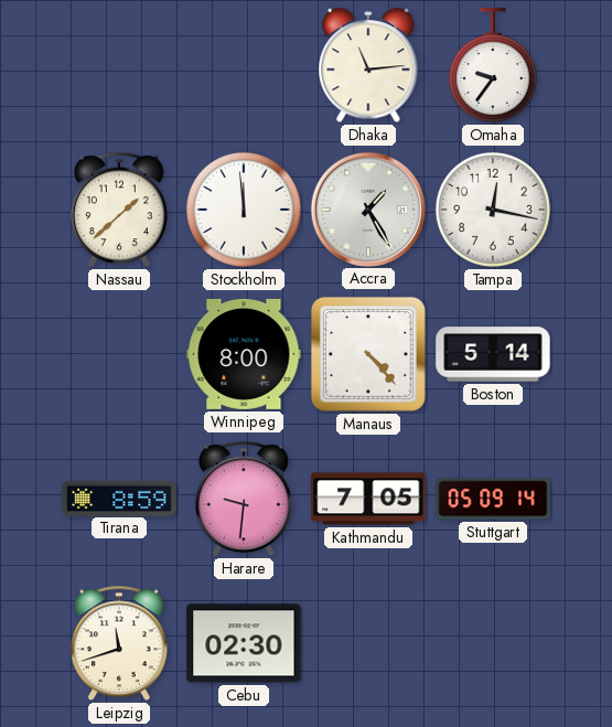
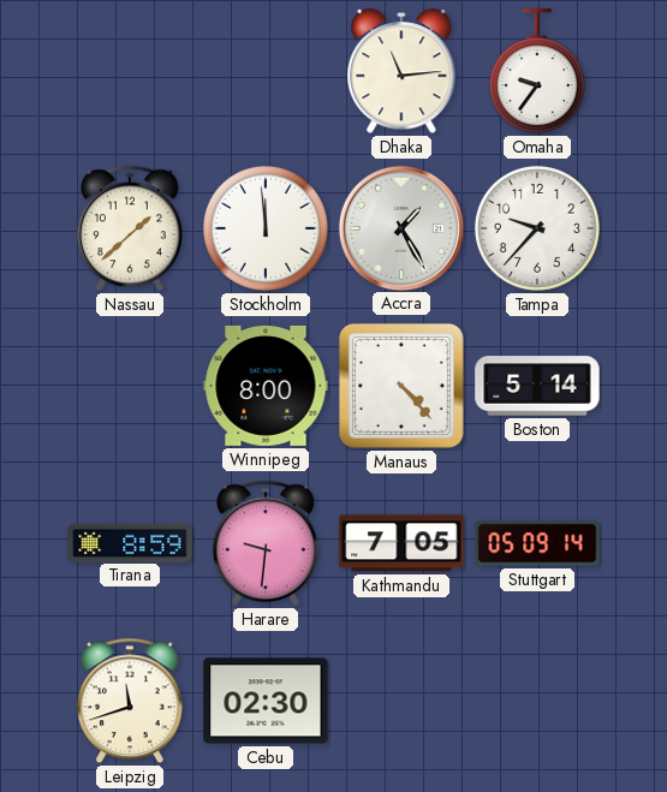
Tampa: 12:17 -> 9:37
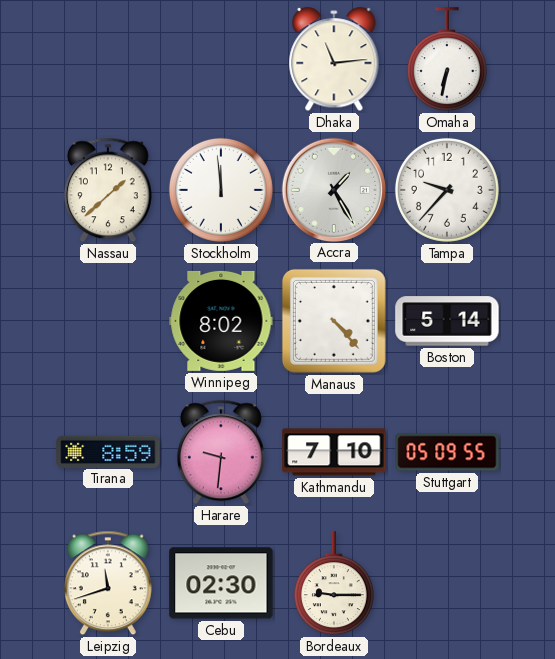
Omaha: 9:36 -> 6:32
Winnipeg: 8:00 -> 8:02
Kathmandu: 7:05 -> 7:10
Stuttgart: 05:09:14 -> 05:09:55
Bordeaux: none -> 9:15
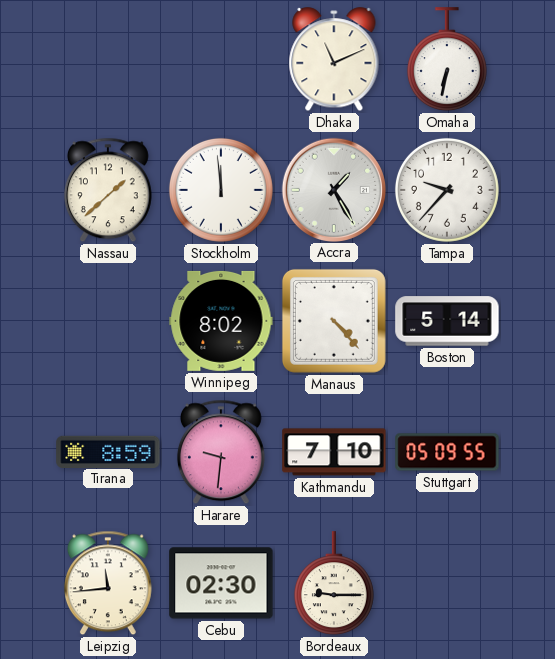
Dhaka: 11:14 -> 11:11
Leipzig: 11:42 -> 11:44
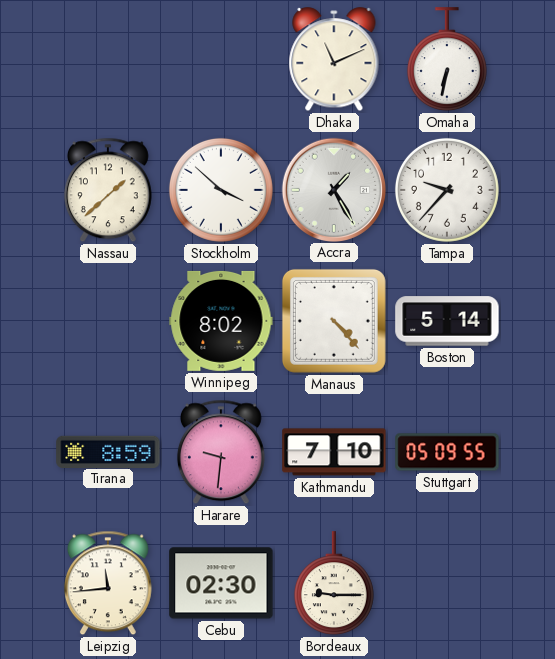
Stockholm: 11:59 -> 3:52
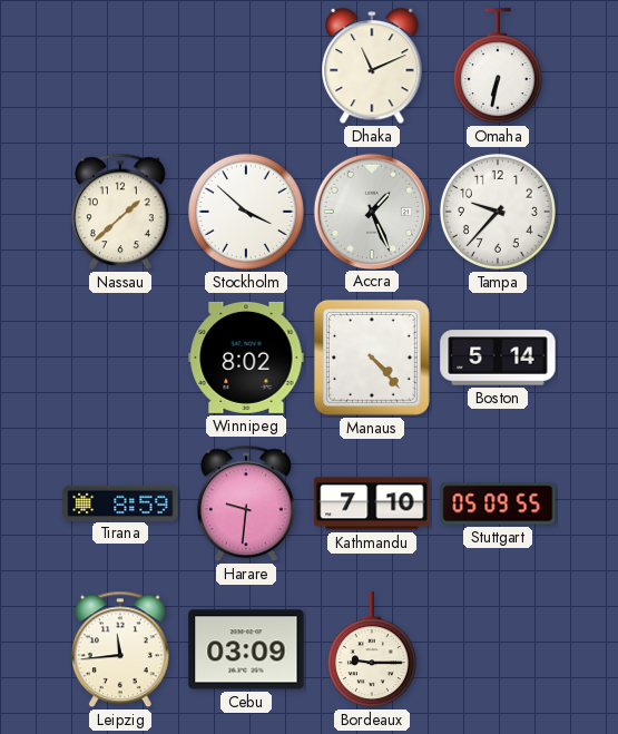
Accra: 1:25 -> 1:26
Cebu: 02:30 -> 03:09
